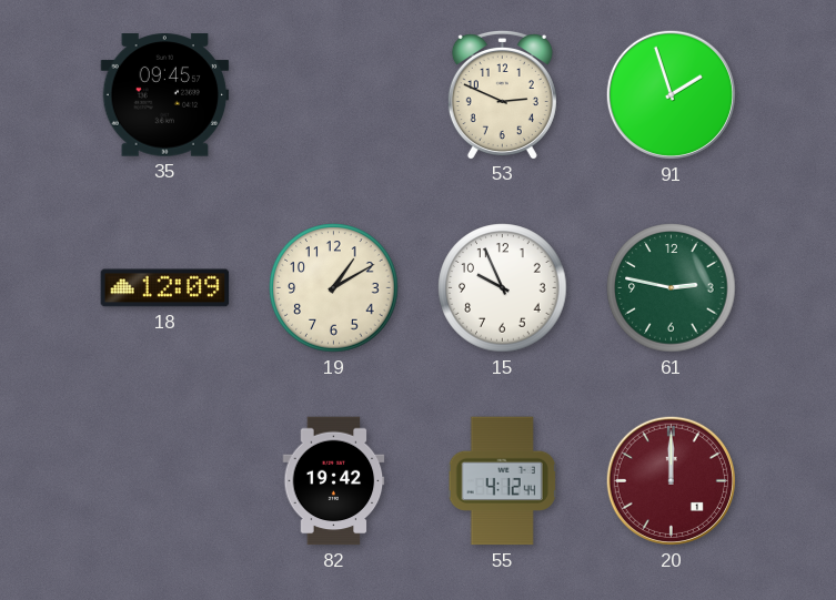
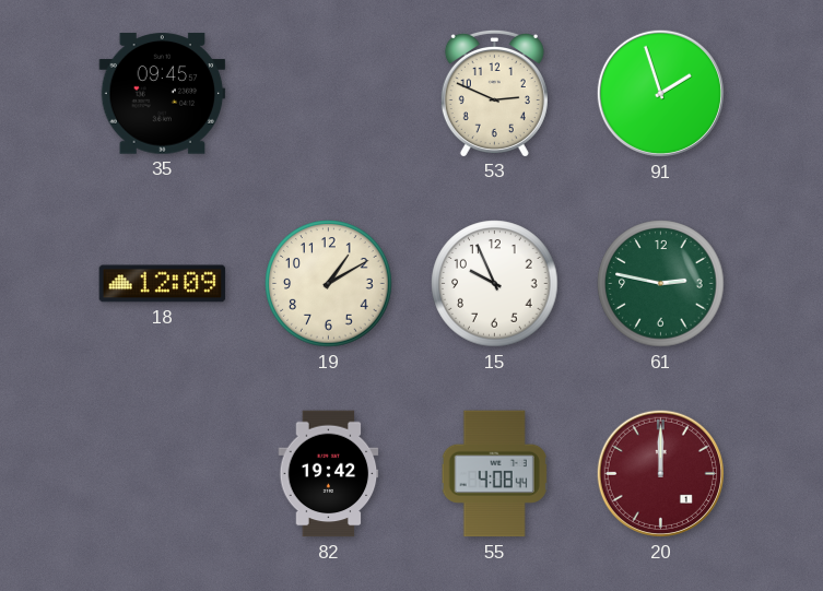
55: 4:12 -> 4:08
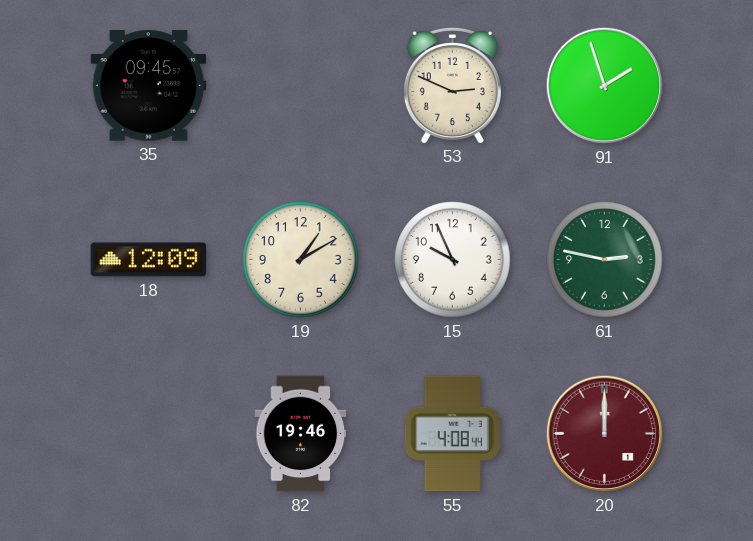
82: 19:42 -> 19:46
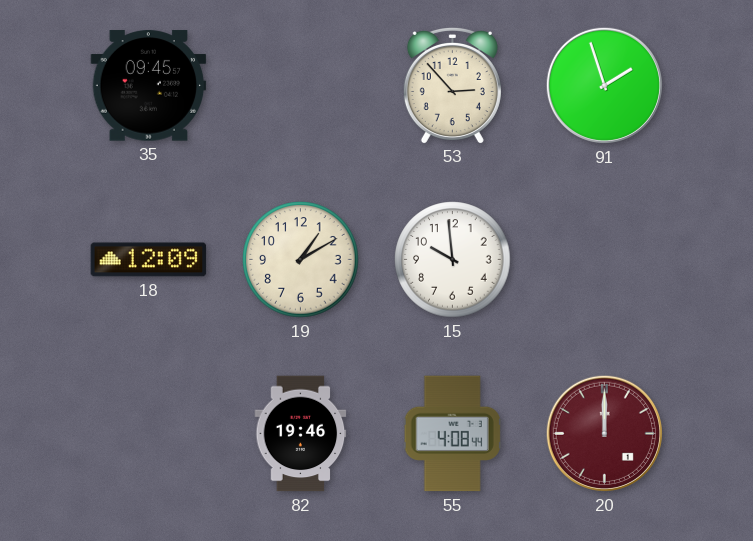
53: 2:49 -> 2:53
15: 9:56 -> 9:59
61: 2:47 -> none
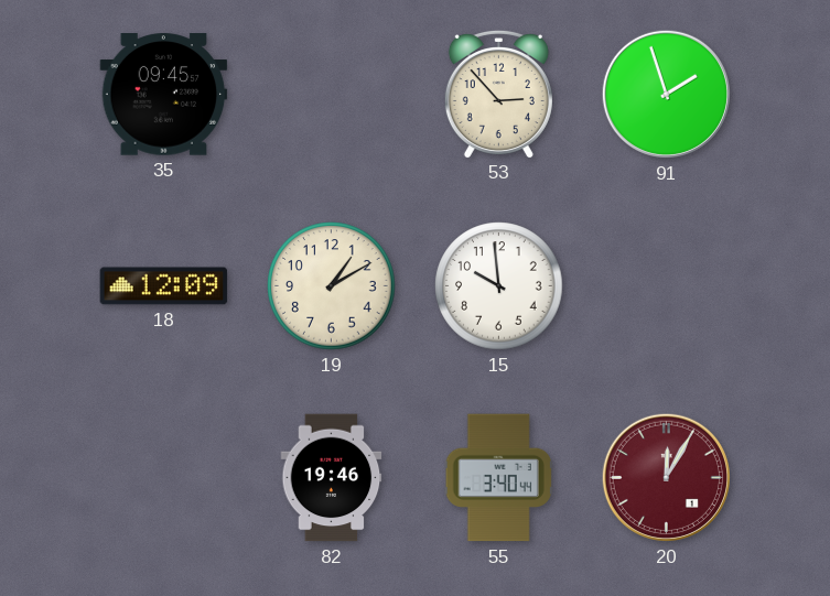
55: 4:08 -> 3:40
20: 12:00 -> 12:05
